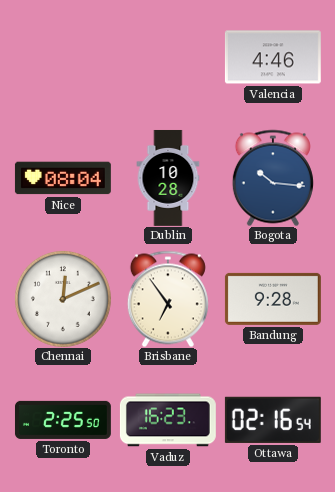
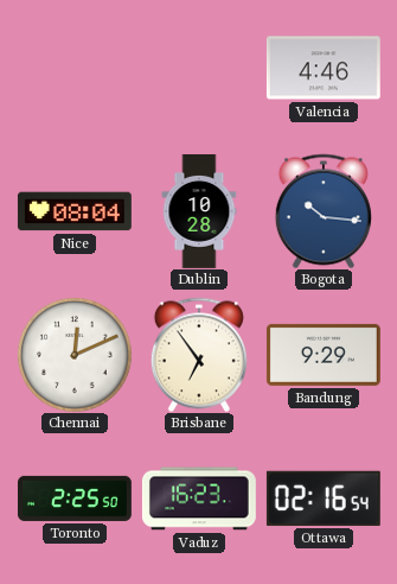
Bandung: 9:28 -> 9:29
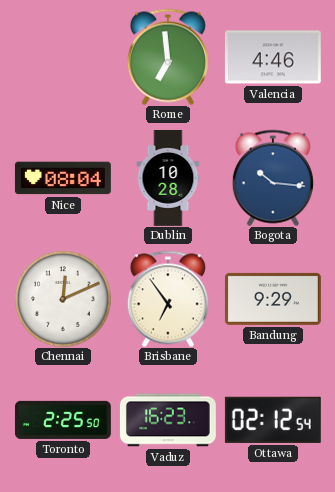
Rome: none -> 6:59
Ottawa: 02:16 -> 02:12
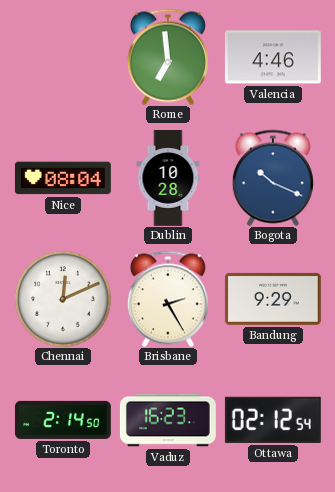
Bogota: 10:16 -> 10:19
Brisbane: 6:54 -> 2:25
Toronto: 2:25 -> 2:14
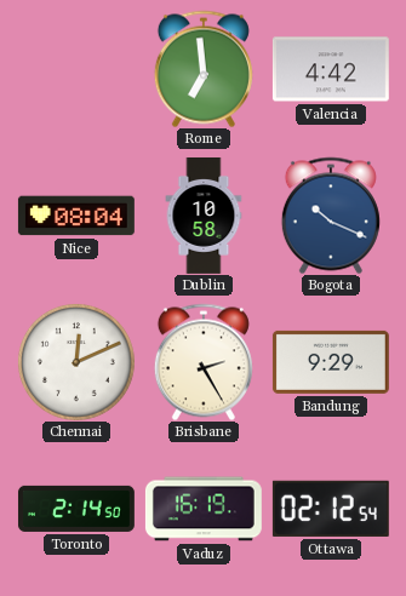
Valencia: 4:46 -> 4:42
Dublin: 10:28 -> 10:58
Vaduz: 16:23 -> 16:19
